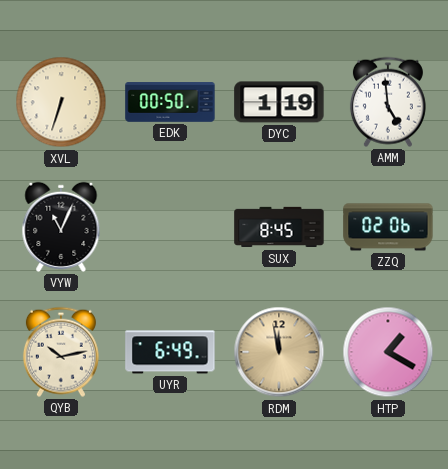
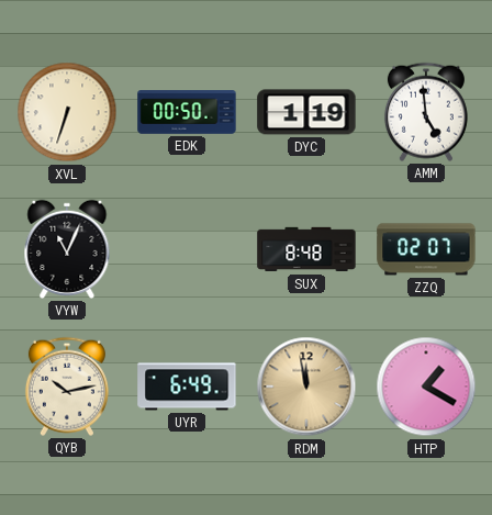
SUX: 8:45 -> 8:48
ZZQ: 02:06 -> 02:07
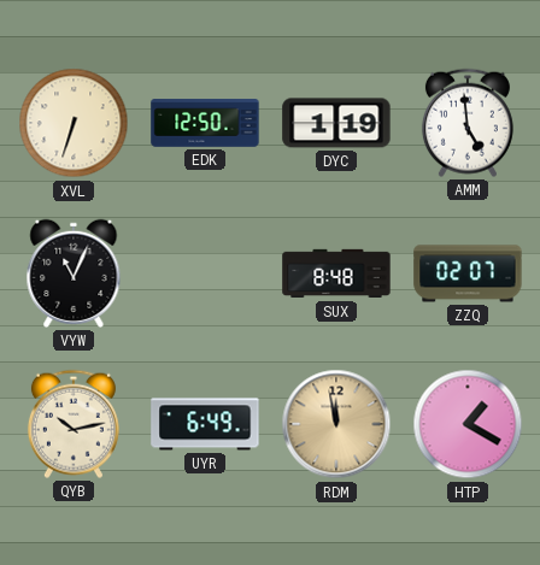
EDK: 00:50 -> 12:50
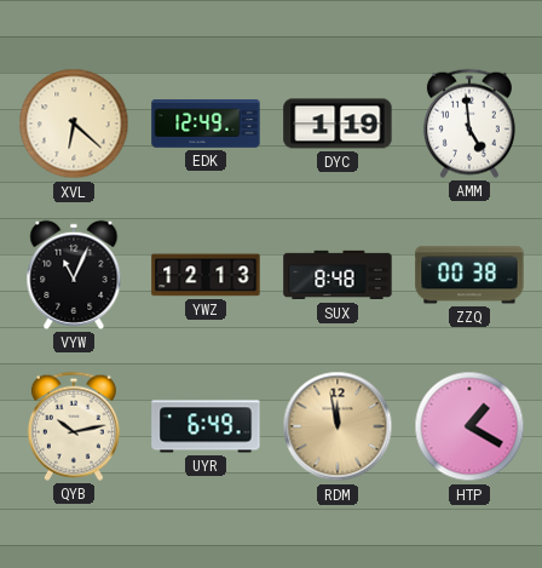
XVL: 6:33 -> 6:22
EDK: 12:50 -> 12:49
YWZ: none -> 12:13
ZZQ: 02:07 -> 00:38
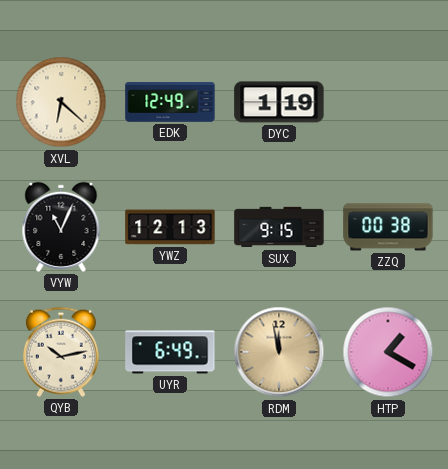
AMM: 4:59 -> none
SUX: 8:48 -> 9:15
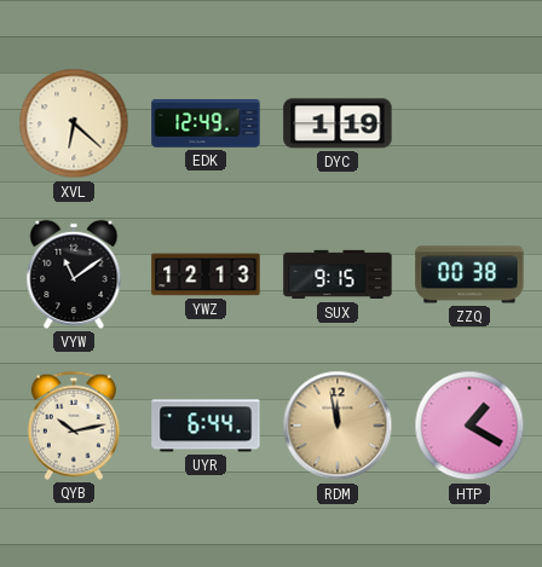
VYW: 11:04 -> 11:09
UYR: 6:49 -> 6:44
